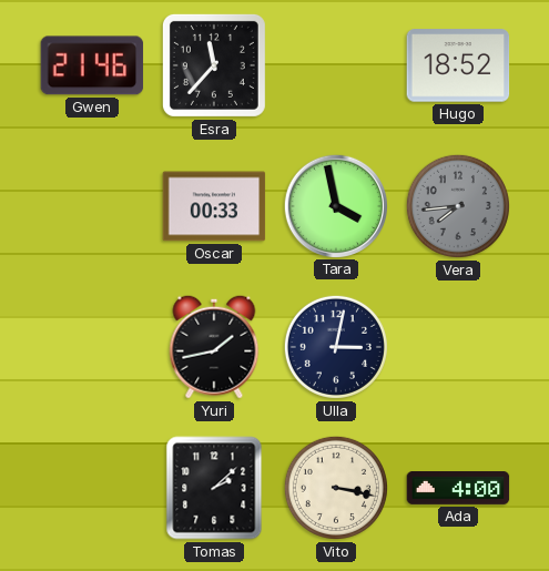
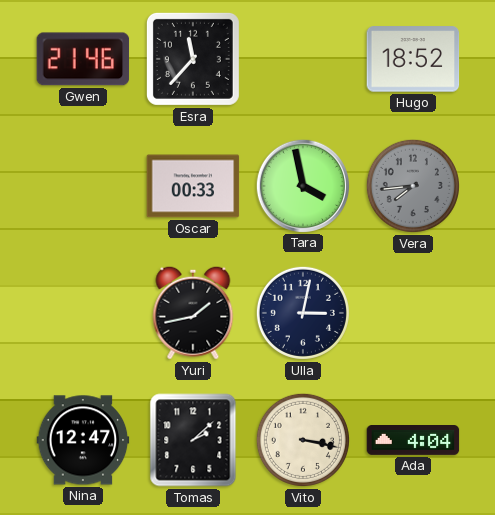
Nina: none -> 12:47
Ada: 4:00 -> 4:04
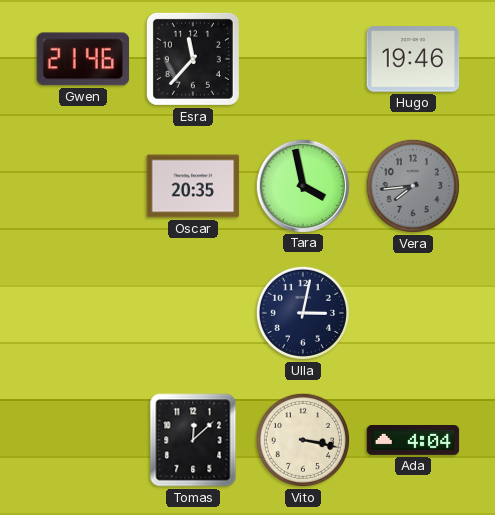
Hugo: 18:52 -> 19:46
Oscar: 00:33 -> 20:35
Yuri: 1:43 -> none
Nina: 12:47 -> none
Tomas: 2:08 -> 12:08
